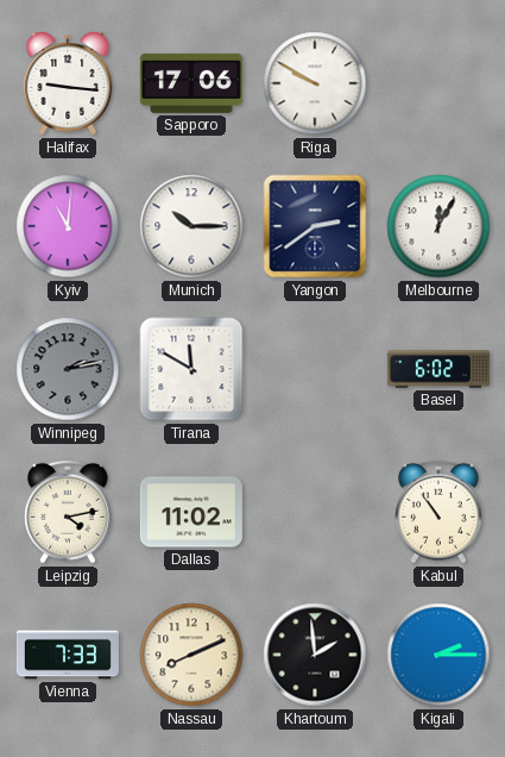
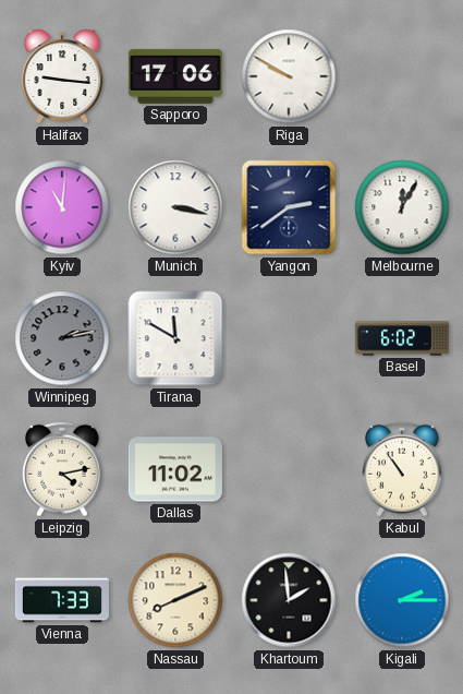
Munich: 10:15 -> 3:17
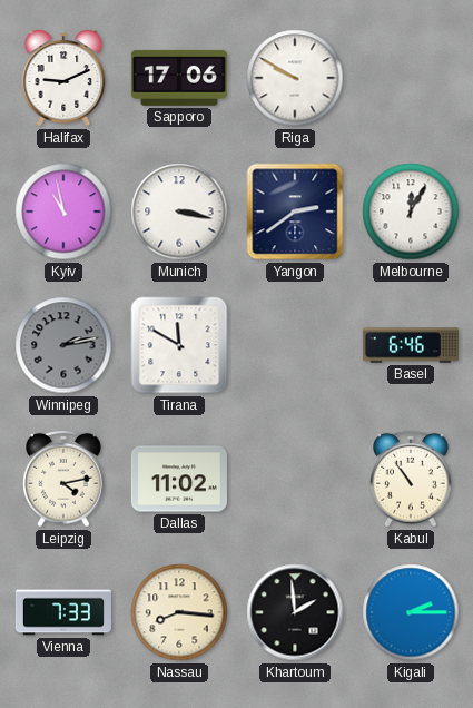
Halifax: 9:16 -> 9:11
Kyiv: 11:01 -> 10:58
Basel: 6:02 -> 6:46
Nassau: 8:11 -> 8:16
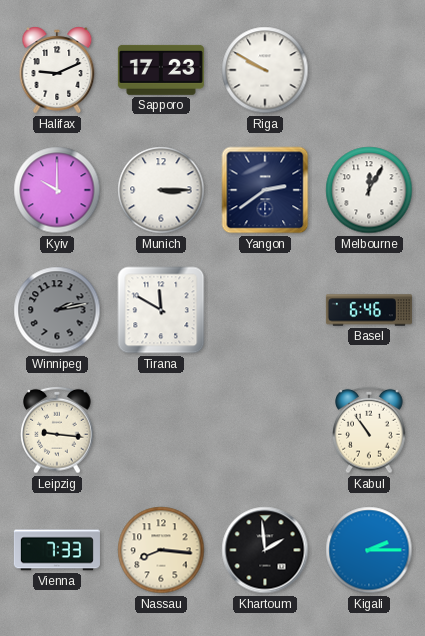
Sapporo: 17:06 -> 17:23
Kyiv: 10:58 -> 10:00
Munich: 3:17 -> 3:15
Leipzig: 4:13 -> 9:16
Dallas: 11:02 -> none
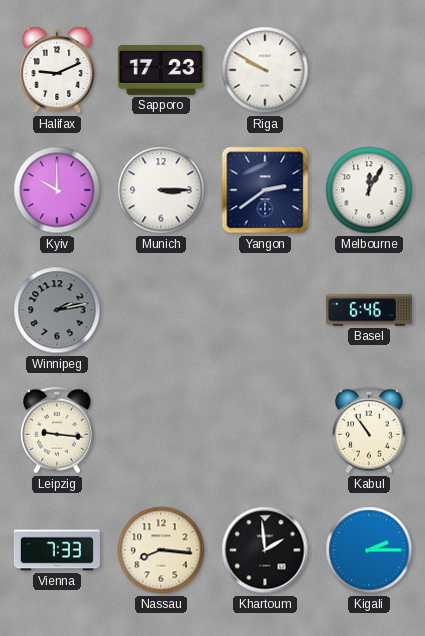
Tirana: 11:50 -> none
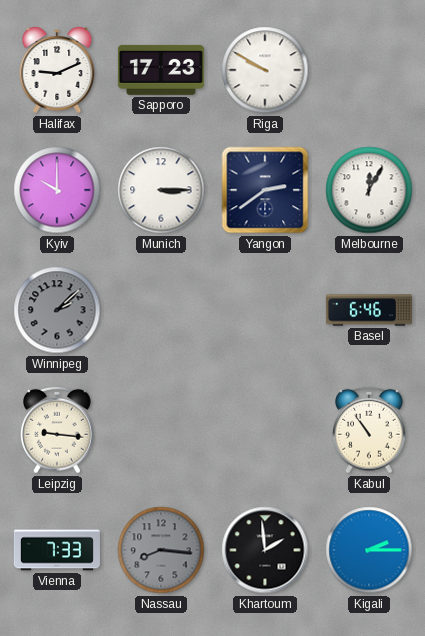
Winnipeg: 2:13 -> 2:08
Nassau dial: cream -> grey
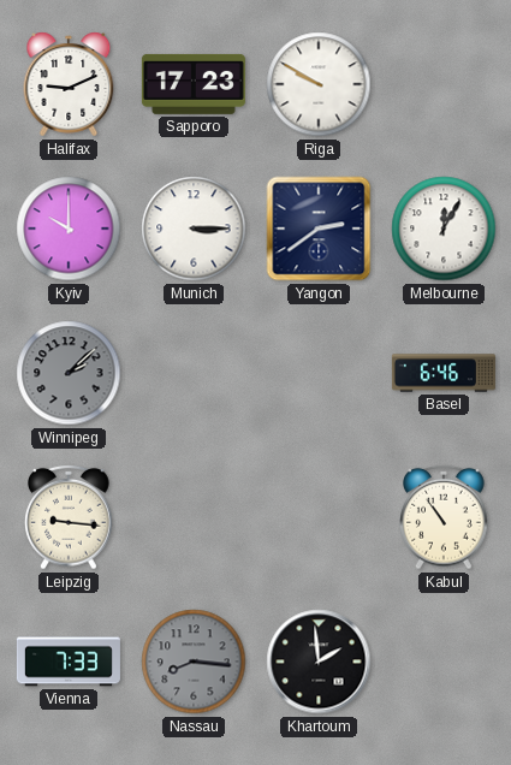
Kigali: 2:15 -> none
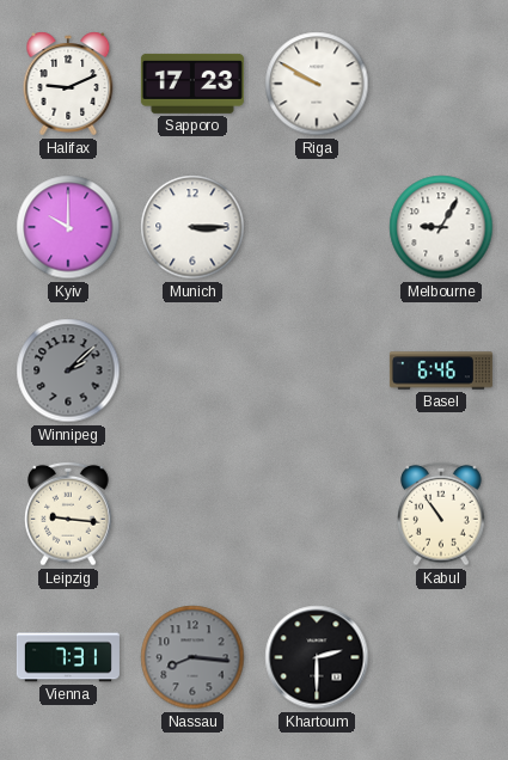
Yangon: 2:39 -> none
Melbourne: 12:05 -> 9:05
Vienna: 7:33 -> 7:31
Khartoum: 1:59 -> 2:30
